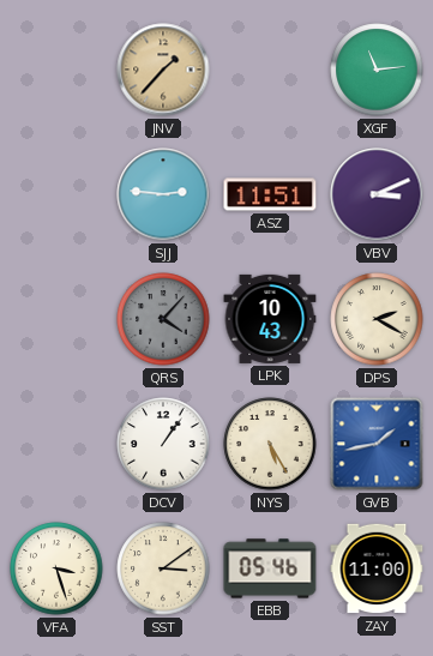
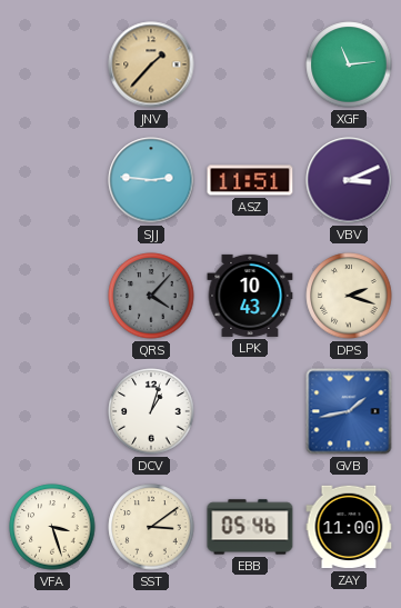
DPS: 2:20 -> 2:18
DCV: 1:06 -> 1:03
NYS: 5:25 -> none
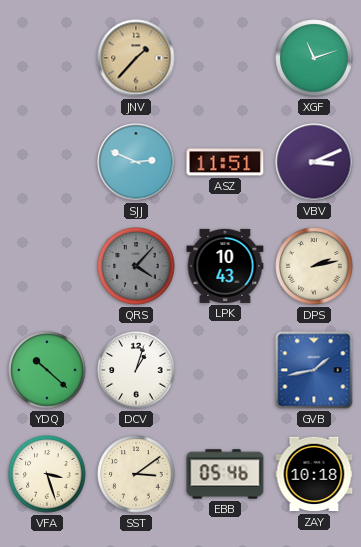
XGF: 11:14 -> 11:12
SJJ: 2:46 -> 2:49
DPS: 2:18 -> 2:13
YDQ: none -> 10:22
ZAY: 11:00 -> 10:18
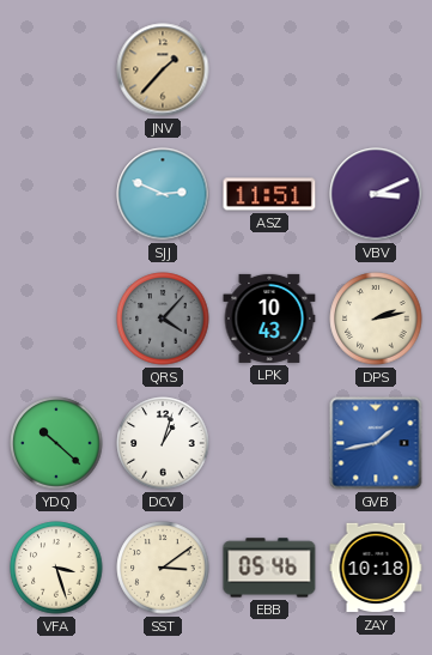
XGF: 11:12 -> none
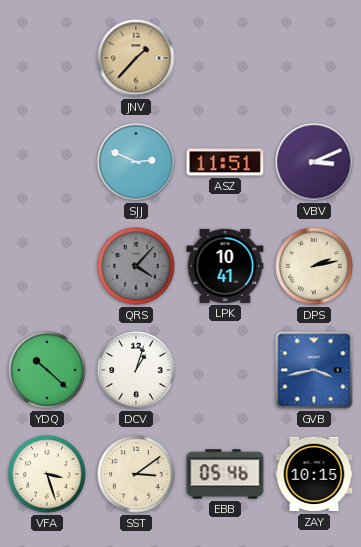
LPK: 10:43 -> 10:41
GVB: 1:43 -> 3:43
ZAY: 10:18 -> 10:15
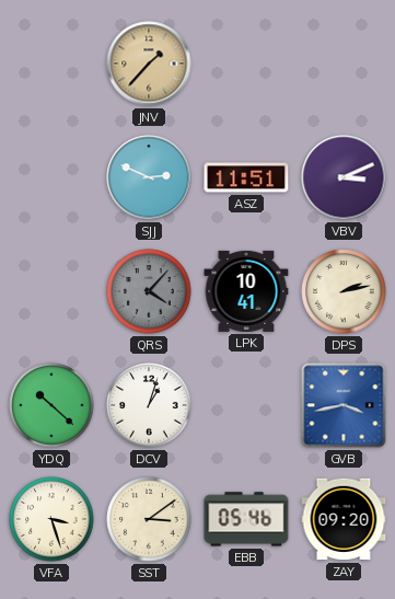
ZAY: 10:15 -> 09:20
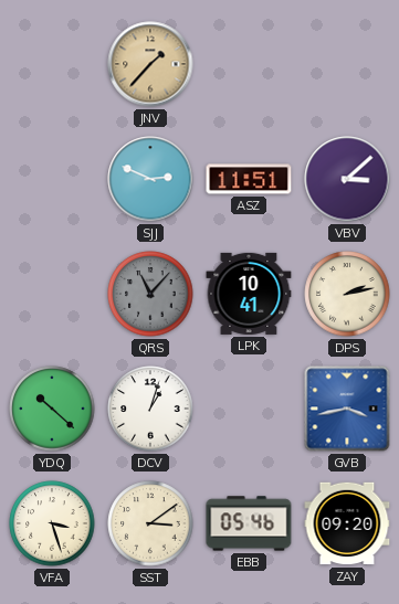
VBV: 3:11 -> 3:08
QRS: 4:07 -> 11:07
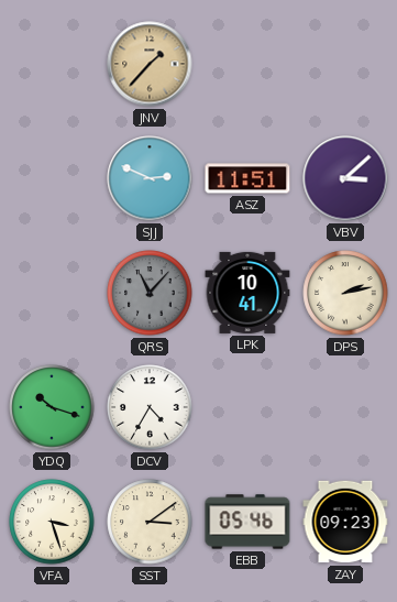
YDQ: 10:22 -> 10:18
DCV: 1:03 -> 4:35
GVB: 3:43 -> none
ZAY: 09:20 -> 09:23
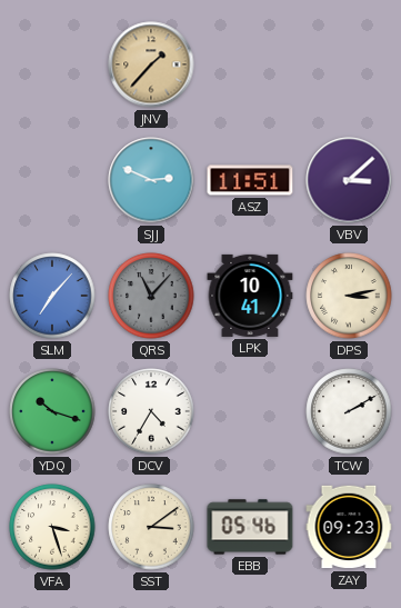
SLM: none -> 7:07
DPS: 2:13 -> 3:13
TCW: none -> 2:10
